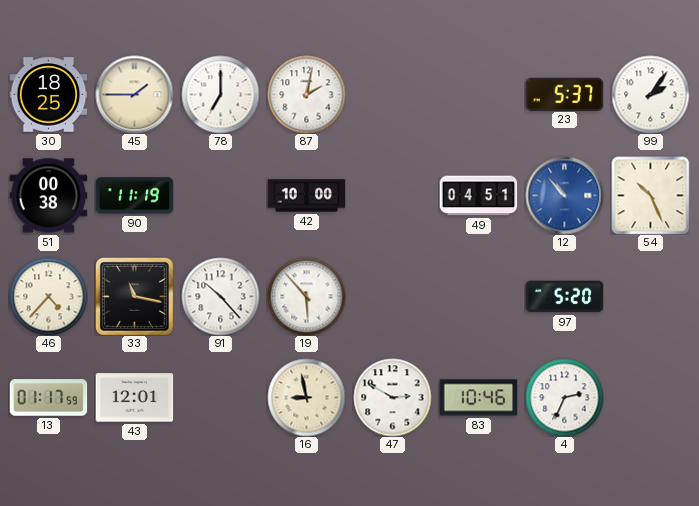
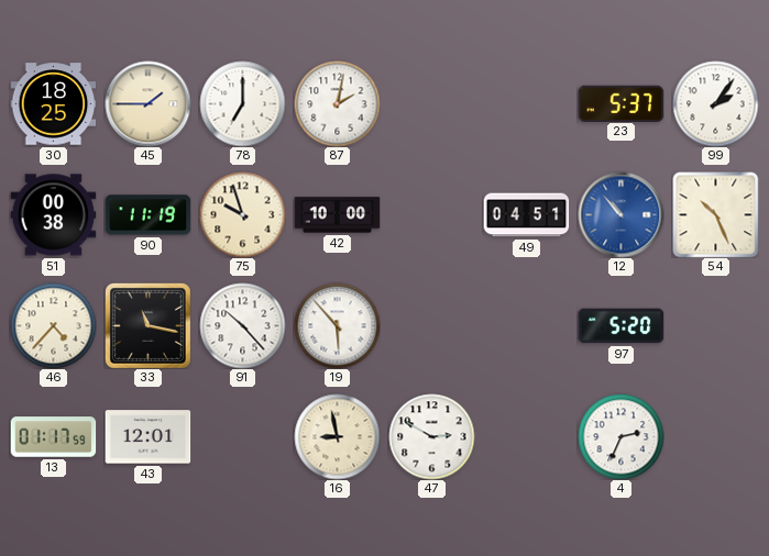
75: none -> 9:57
83: 10:46 -> none
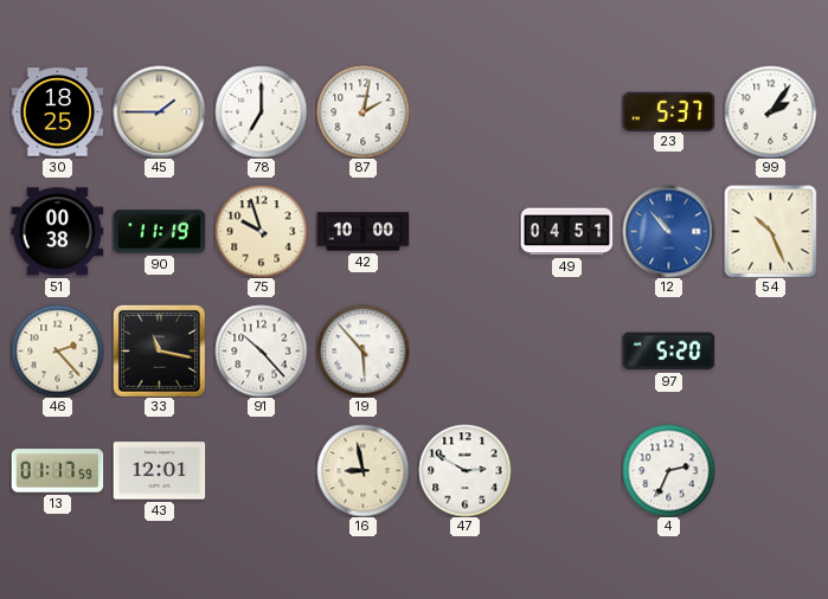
46: 4:37 -> 2:23
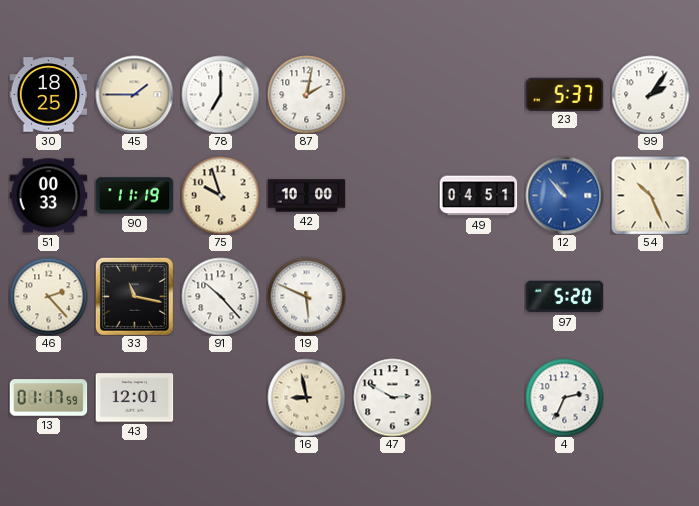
51: 00:38 -> 00:33
19: 5:53 -> 5:49
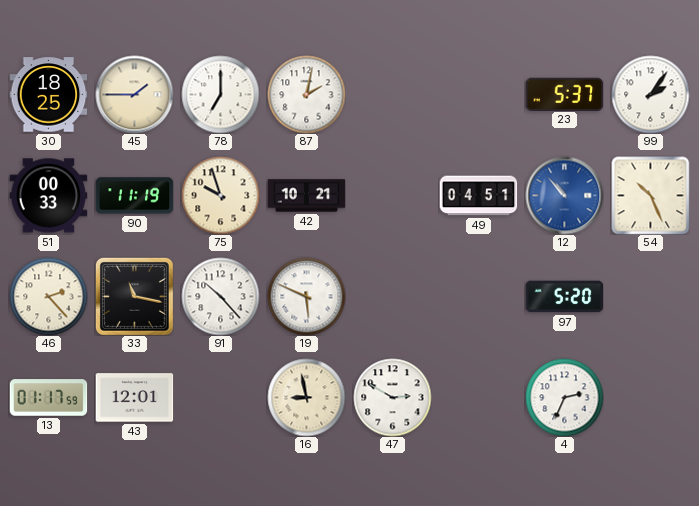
42: 10:00 -> 10:21
